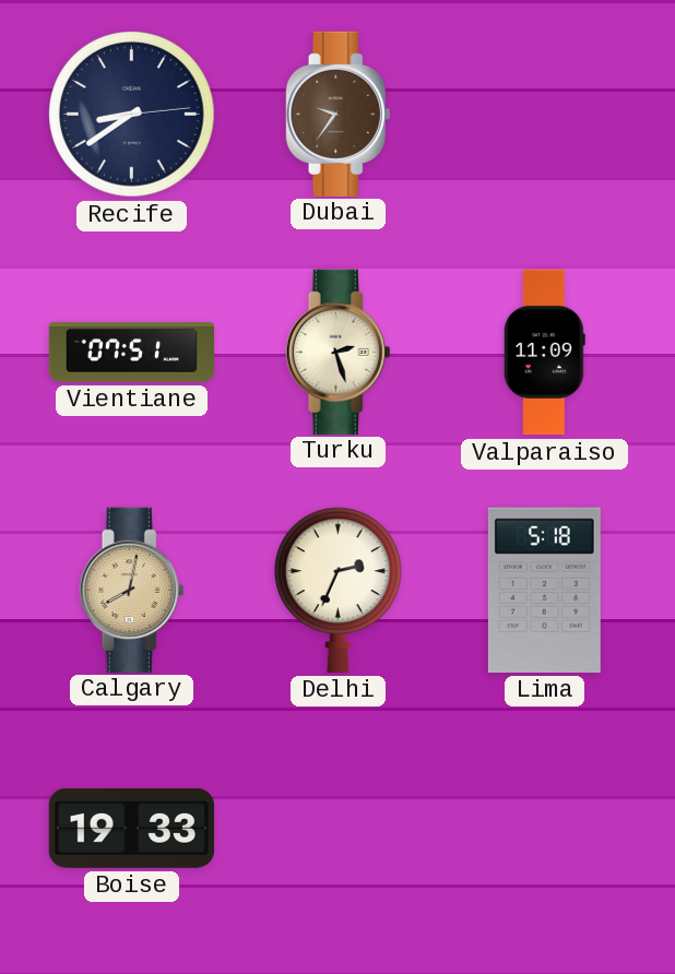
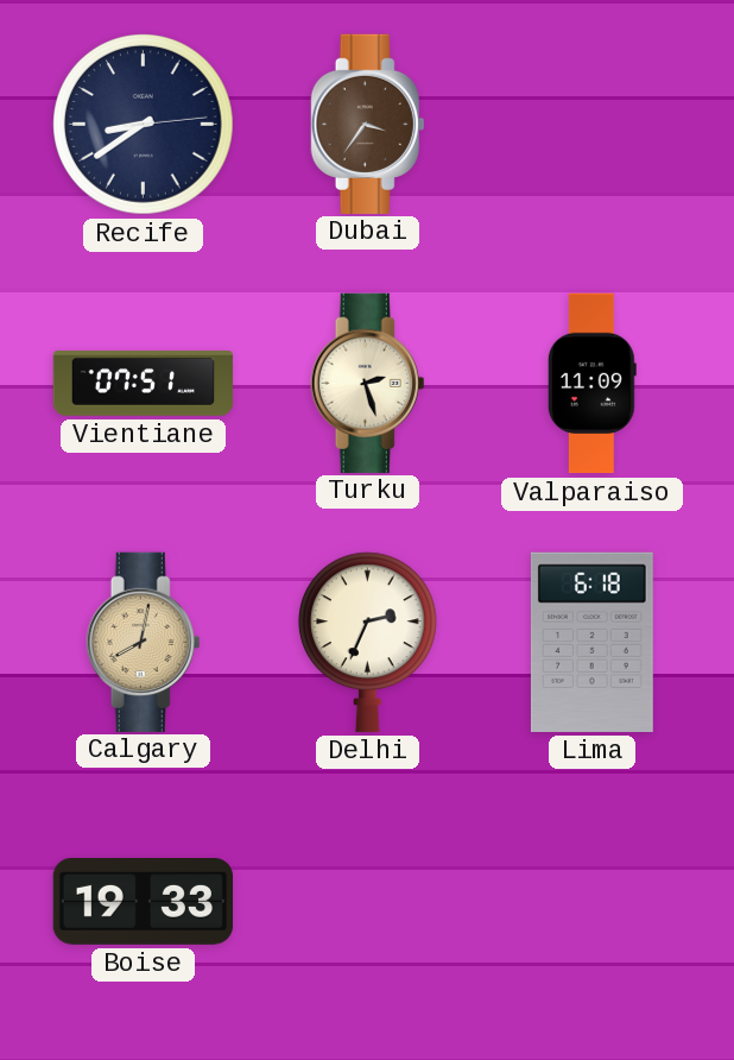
Dubai: 9:36 -> 3:36
Lima: 5:18 -> 6:18
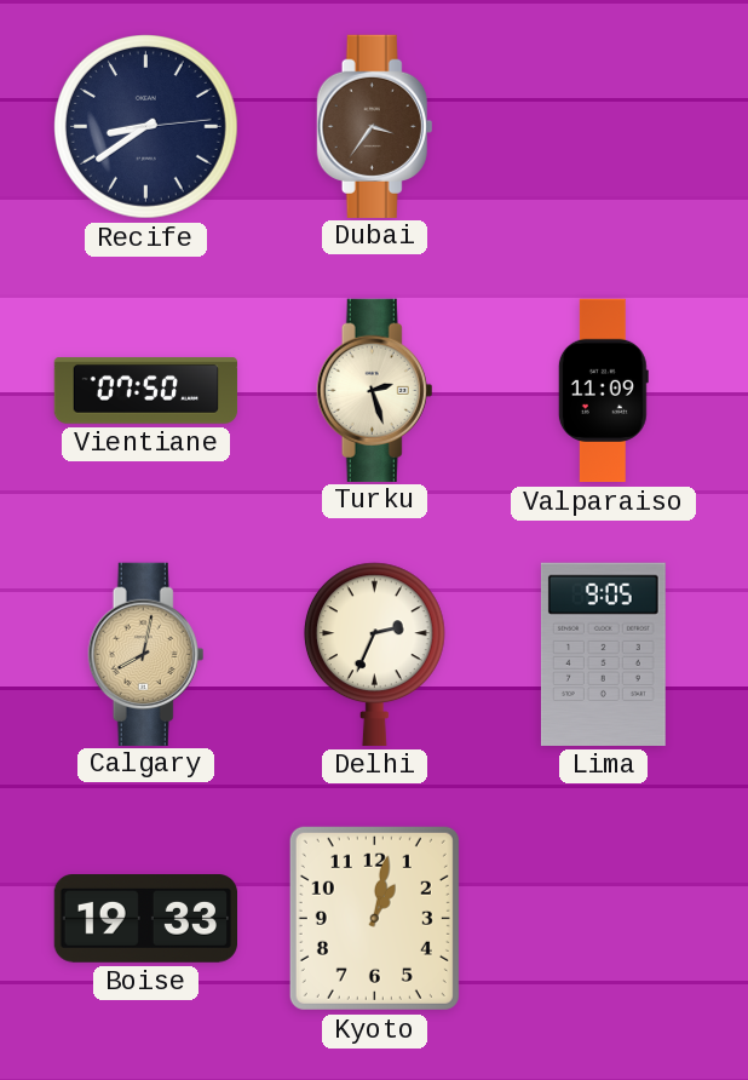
Vientiane: 07:51 -> 07:50
Lima: 6:18 -> 9:05
Kyoto: none -> 1:02
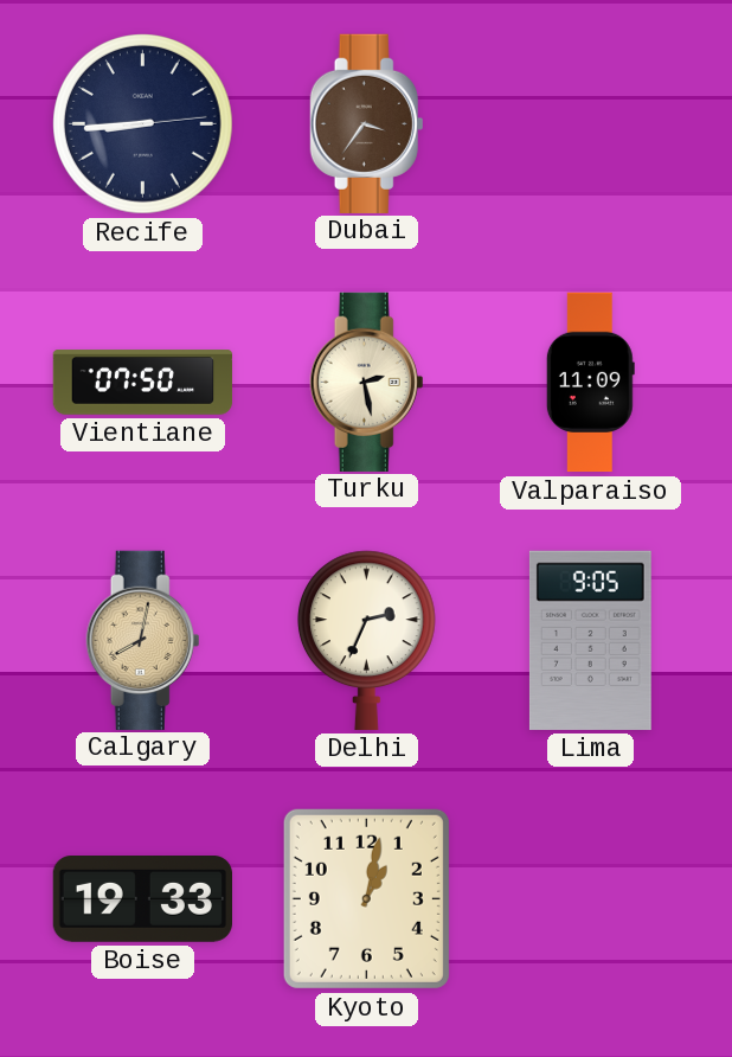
Recife: 8:39 -> 8:44
Turku: 2:27 -> 2:28
